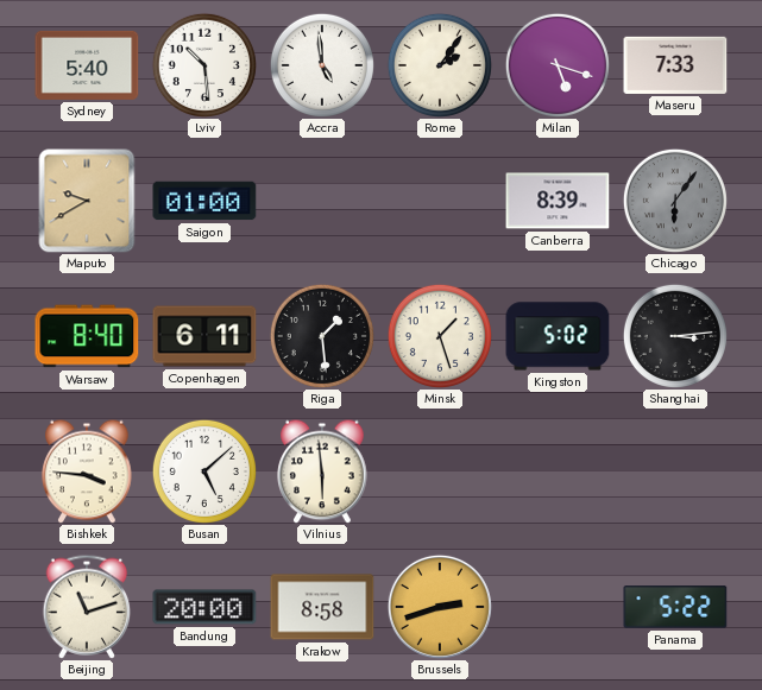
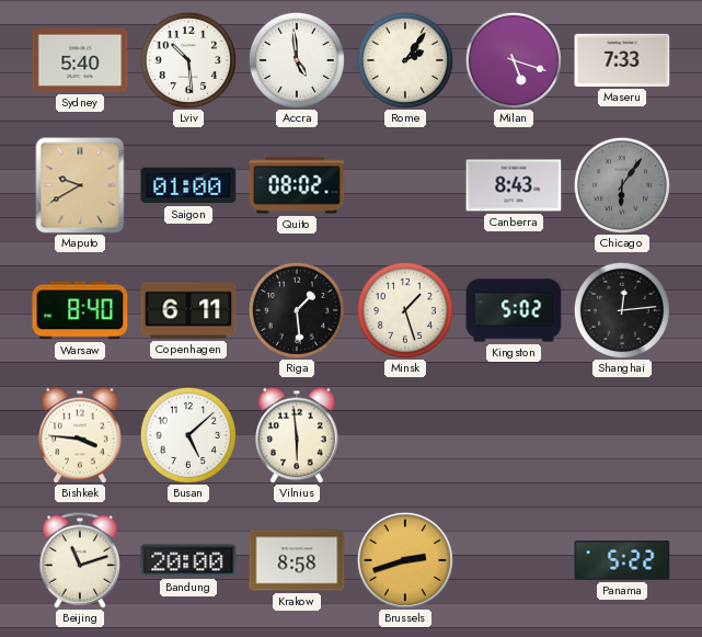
Quito: none -> 08:02
Canberra: 8:39 -> 8:43
Shanghai: 3:14 -> 12:14
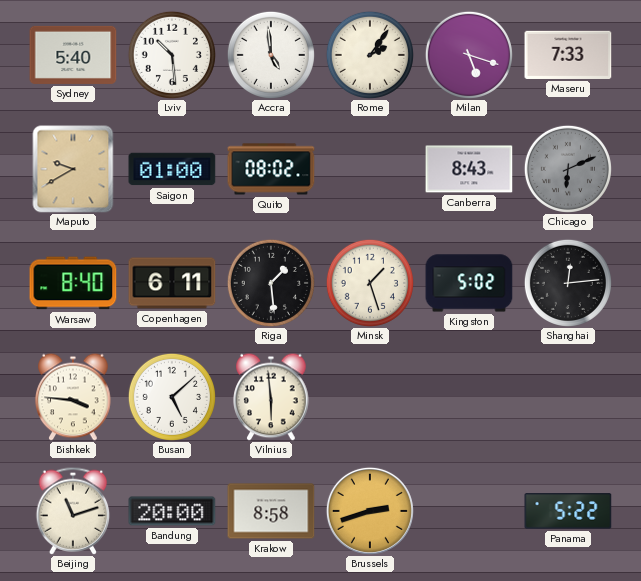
Chicago: 6:06 -> 6:11
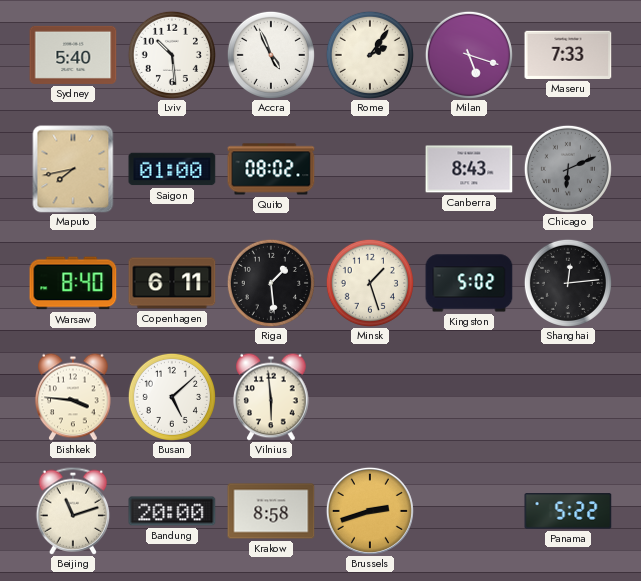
Accra: 4:59 -> 4:56
Maputo: 9:40 -> 7:43
